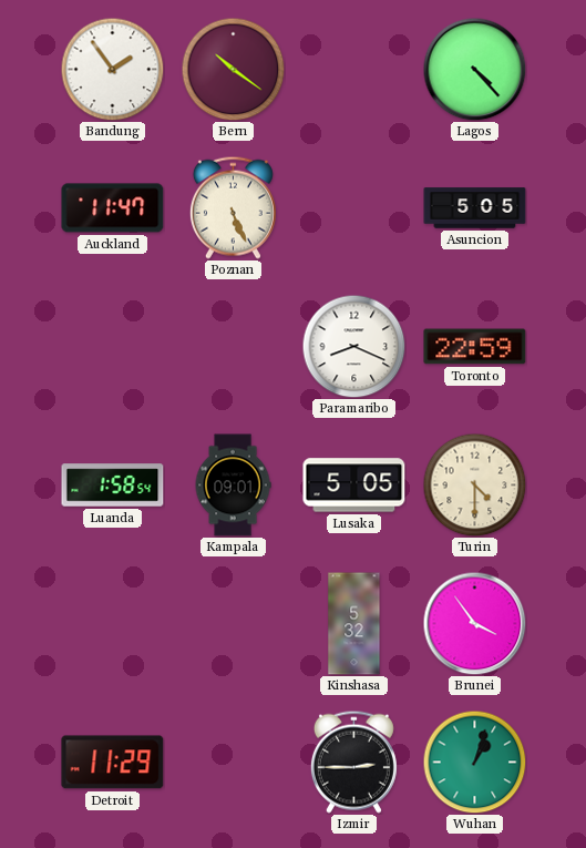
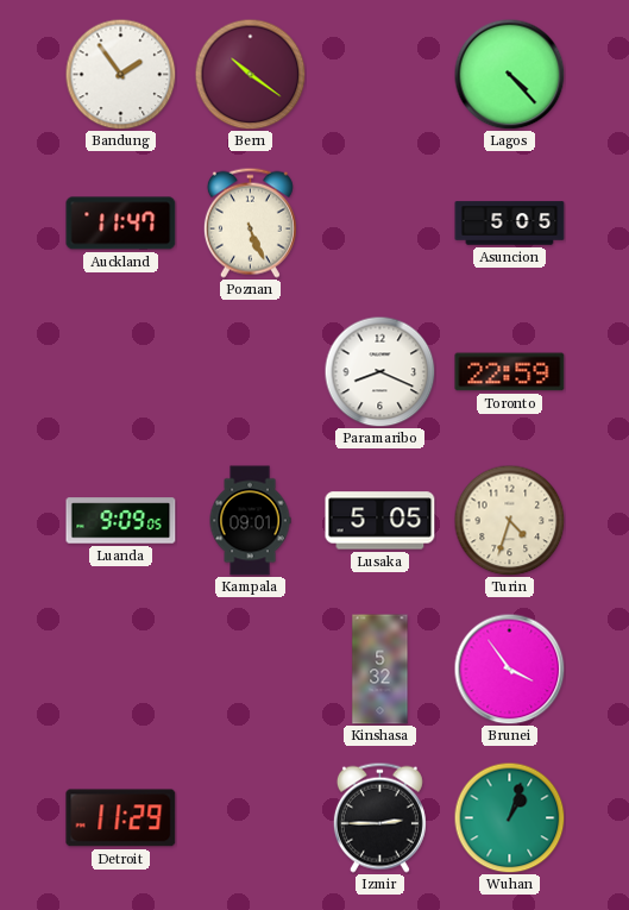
Luanda: 1:58 -> 9:09
Turin: 4:30 -> 4:33
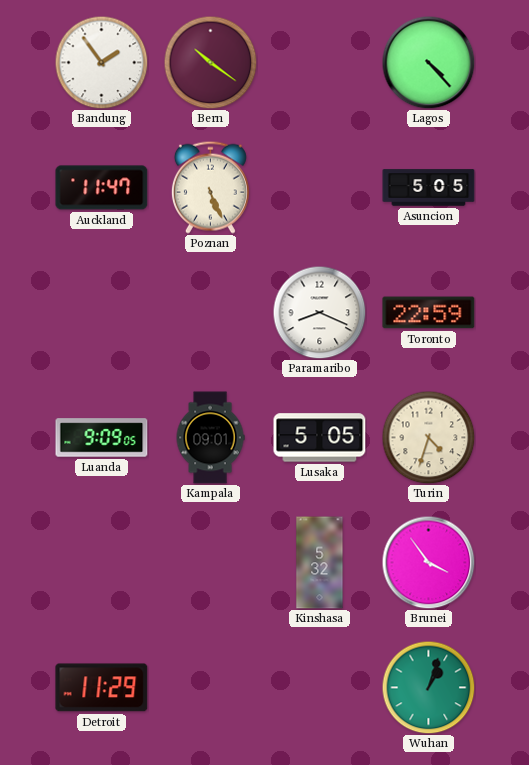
Izmir: 2:45 -> none
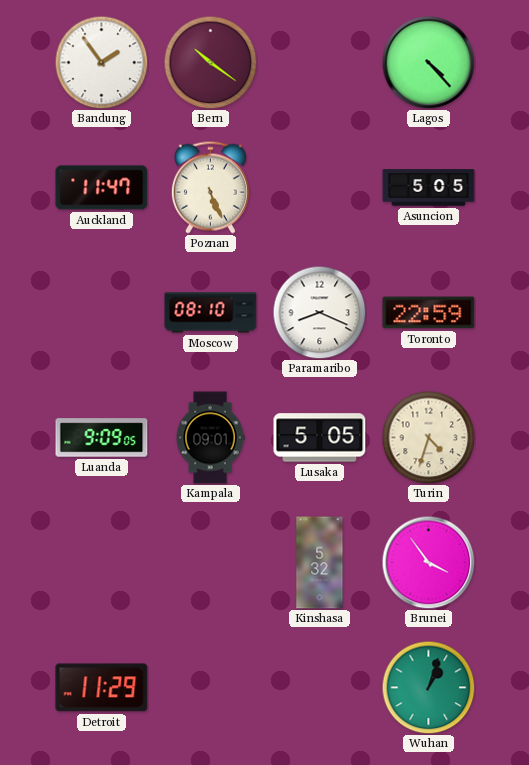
Moscow: none -> 08:10
